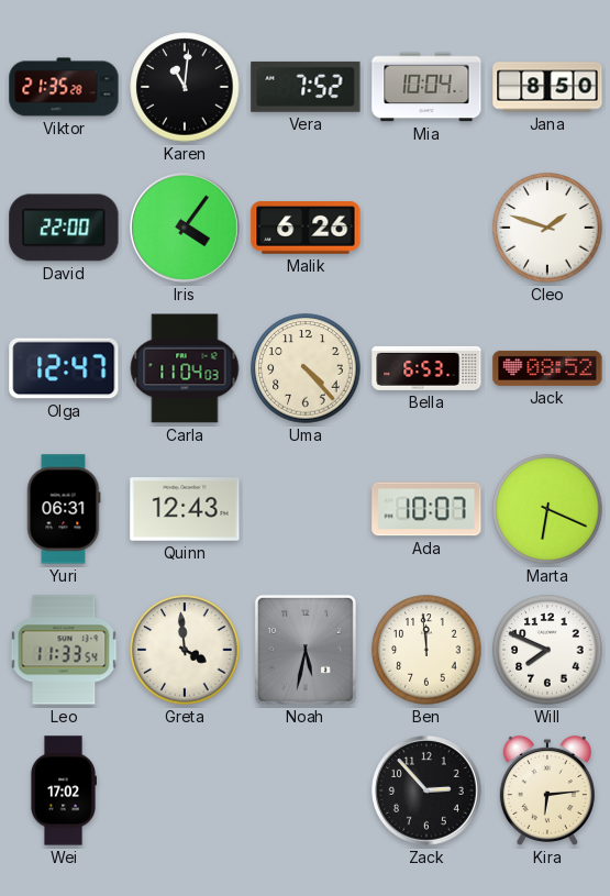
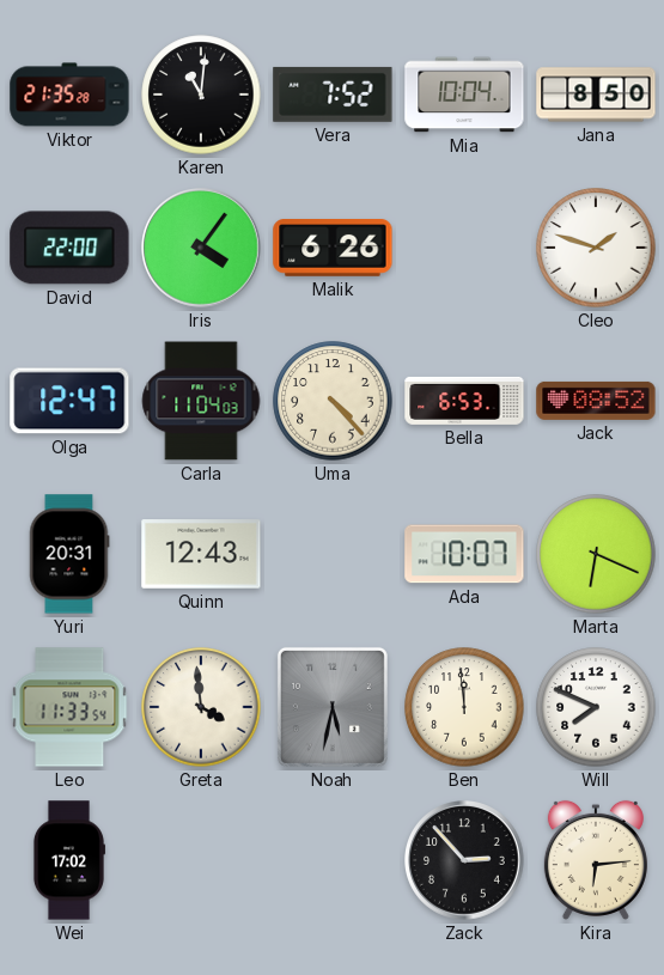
Yuri: 06:31 -> 20:31
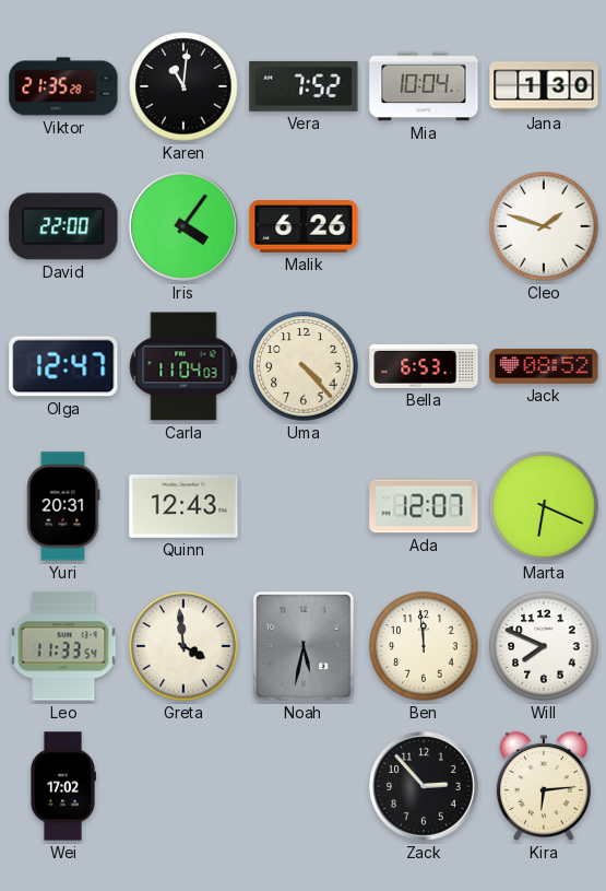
Jana: 8:50 -> 1:30
Ada: 10:07 -> 12:07
